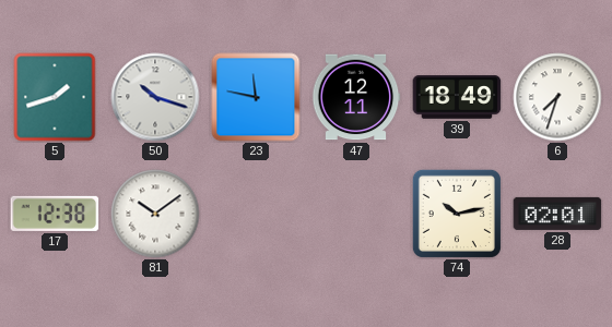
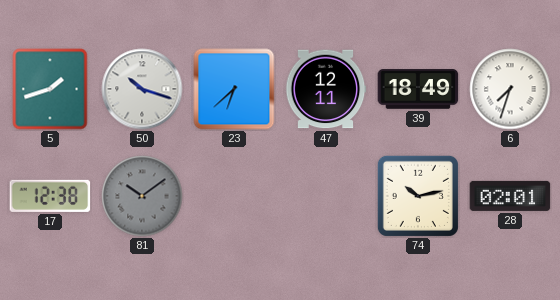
23: 11:47 -> 6:38
81 dial: white -> grey
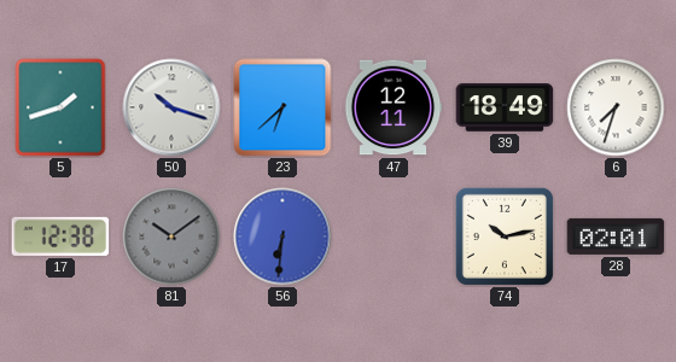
56: none -> 6:31
